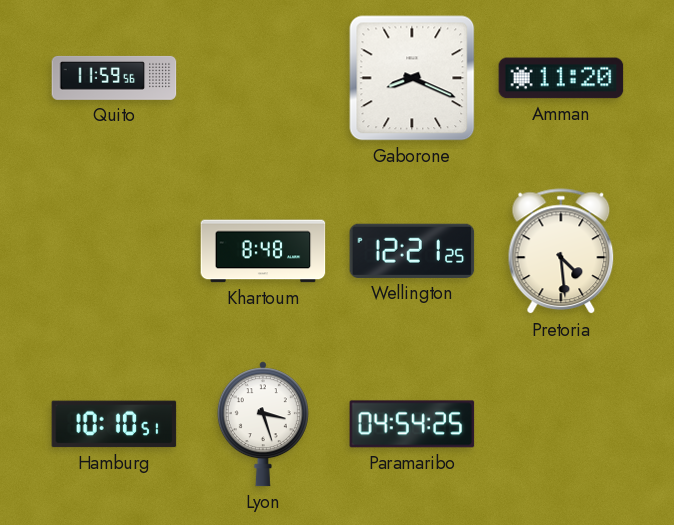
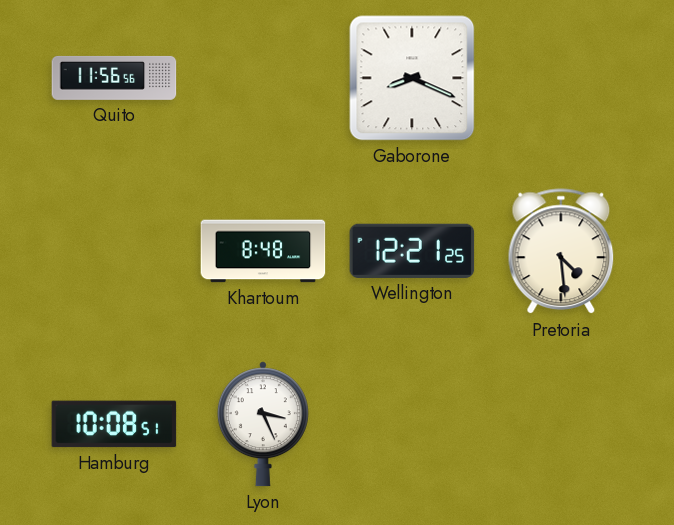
Quito: 11:59 -> 11:56
Amman: 11:20 -> none
Hamburg: 10:10 -> 10:08
Lyon: 3:27 -> 3:26
Paramaribo: 04:54 -> none
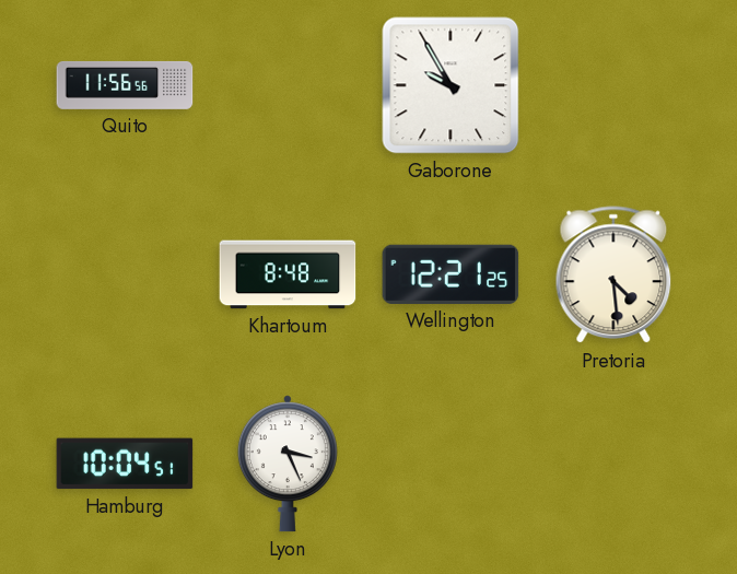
Gaborone: 8:19 -> 9:55
Hamburg: 10:08 -> 10:04
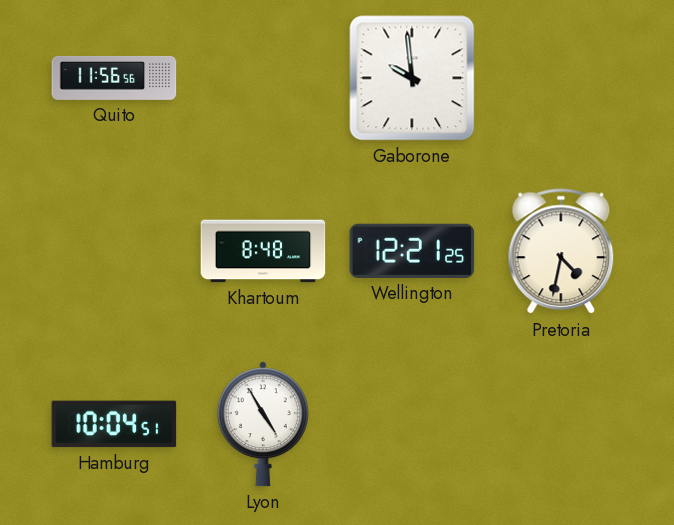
Gaborone: 9:55 -> 9:59
Pretoria: 4:29 -> 4:32
Lyon: 3:26 -> 4:55
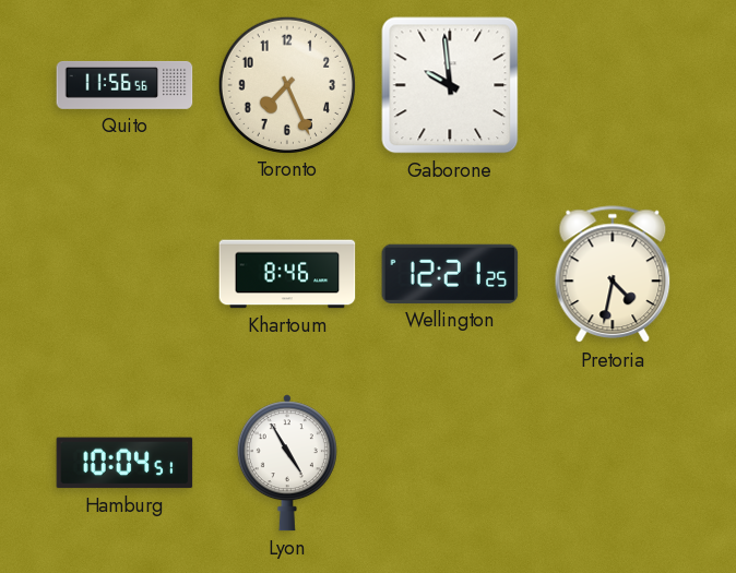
Toronto: none -> 7:26
Khartoum: 8:48 -> 8:46
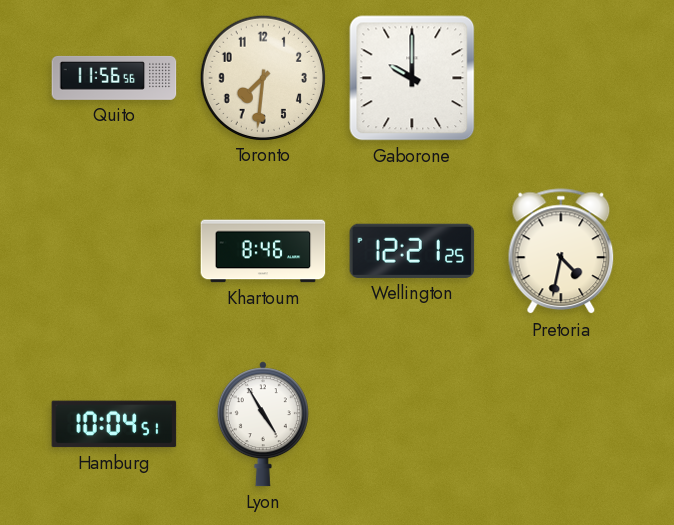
Toronto: 7:26 -> 7:31
Gaborone: 9:59 -> 10:00
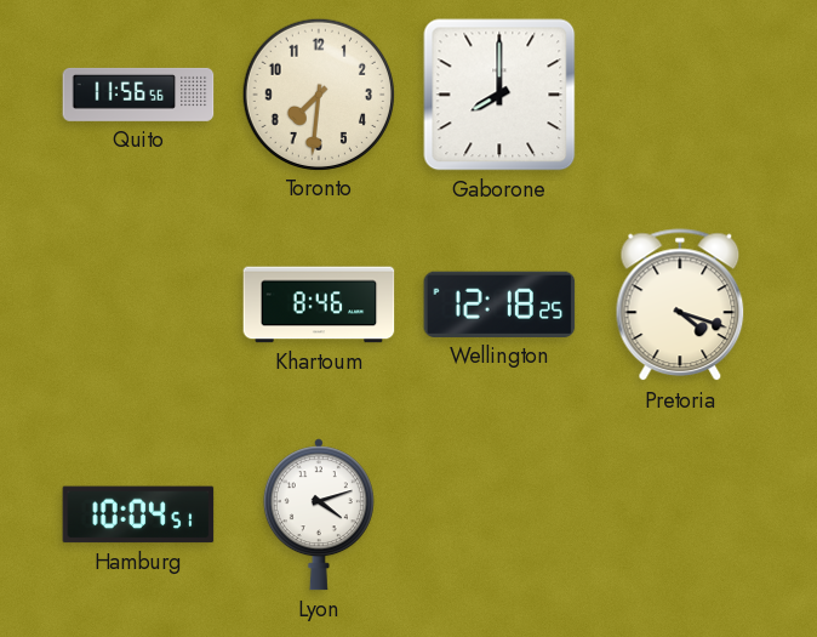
Gaborone: 10:00 -> 8:00
Wellington: 12:21 -> 12:18
Pretoria: 4:32 -> 4:18
Lyon: 4:55 -> 4:12
